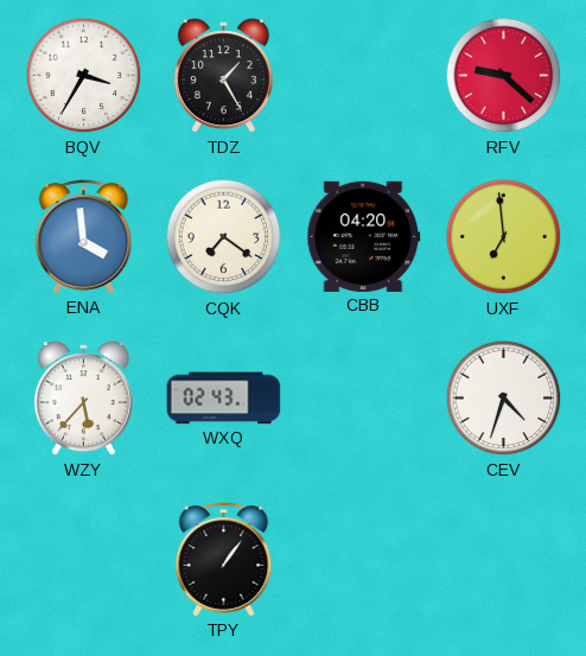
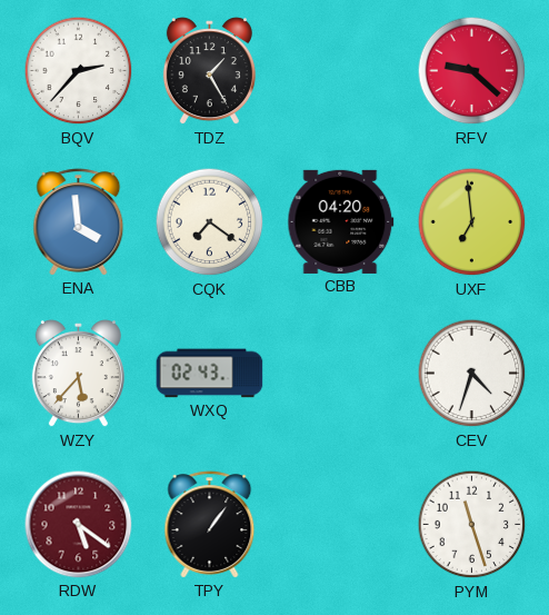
BQV: 3:35 -> 2:37
RDW: none -> 5:21
PYM: none -> 11:27
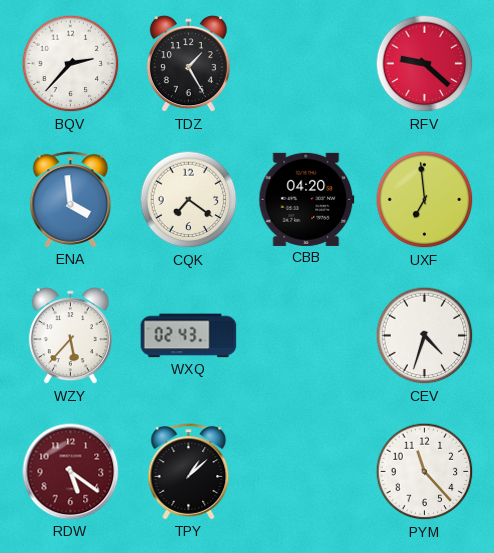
TPY: 1:06 -> 1:08
PYM: 11:27 -> 11:23
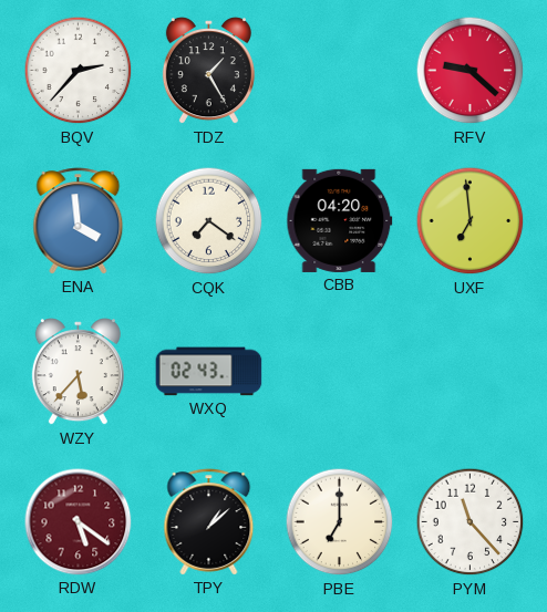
CEV: 4:33 -> none
PBE: none -> 7:00
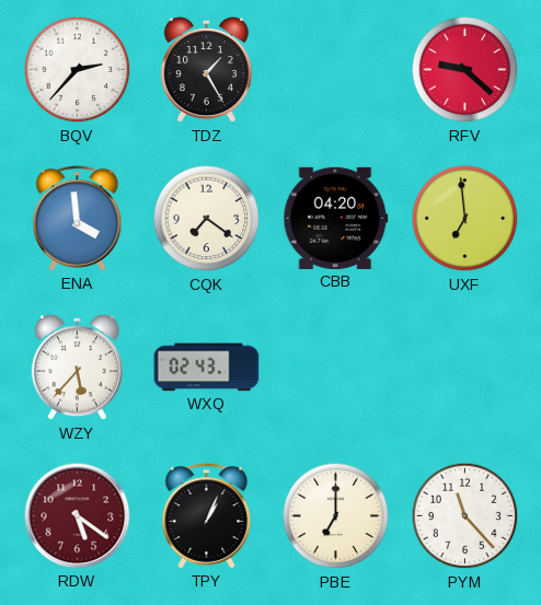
TPY: 1:08 -> 1:04
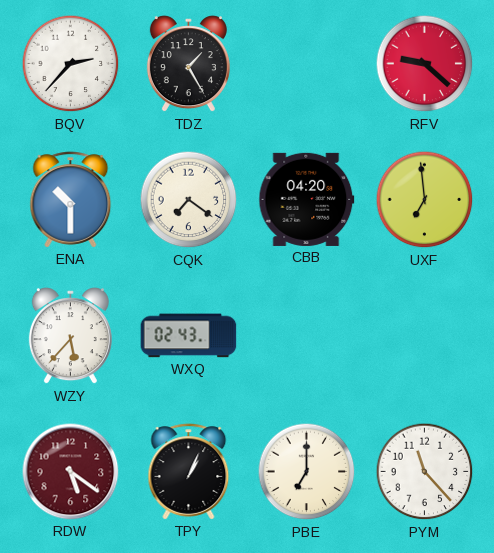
ENA: 3:59 -> 10:30
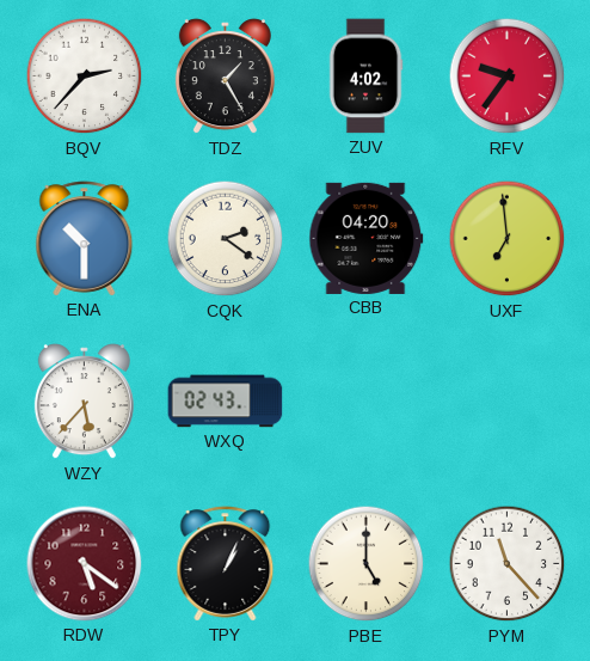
ZUV: none -> 4:02
RFV: 9:22 -> 9:36
CQK: 7:21 -> 2:21
PBE: 7:00 -> 5:00
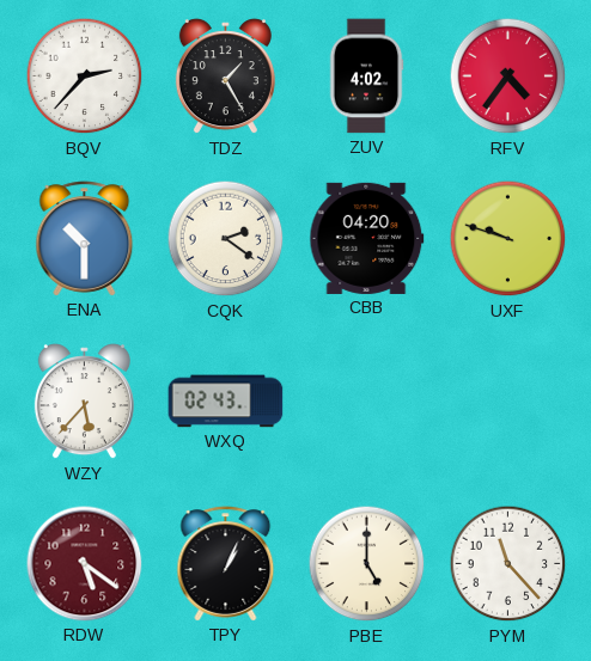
RFV: 9:36 -> 4:36
UXF: 6:59 -> 9:48
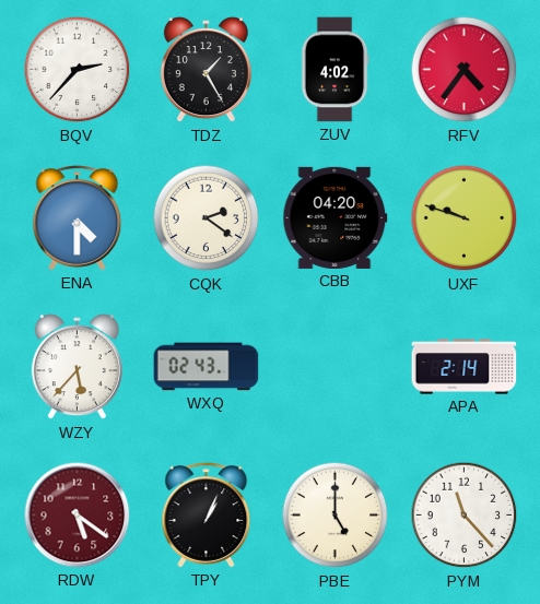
ENA: 10:30 -> 4:30
APA: none -> 2:14
